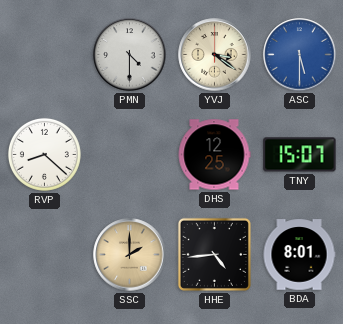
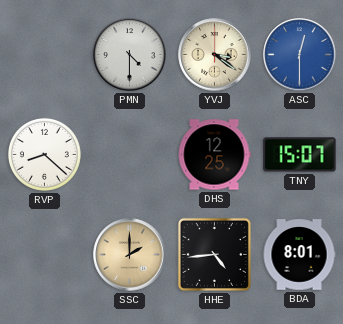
ASC: 5:30 -> 12:30
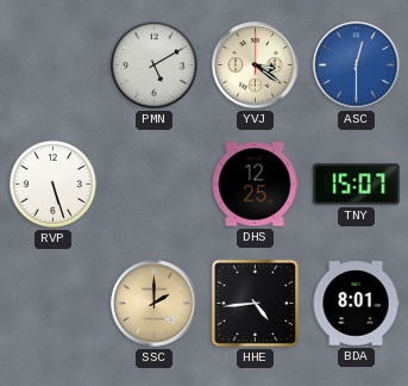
PMN: 4:30 -> 5:10
RVP: 8:22 -> 5:27
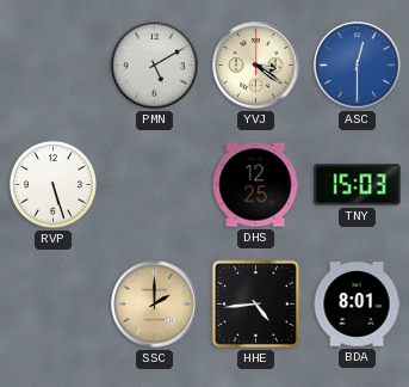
TNY: 15:07 -> 15:03
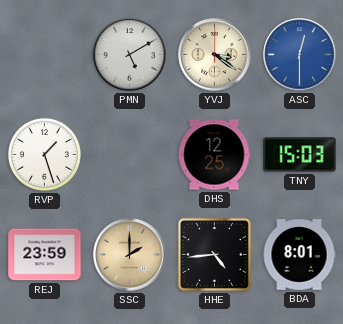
RVP: 5:27 -> 1:27
REJ: none -> 23:59
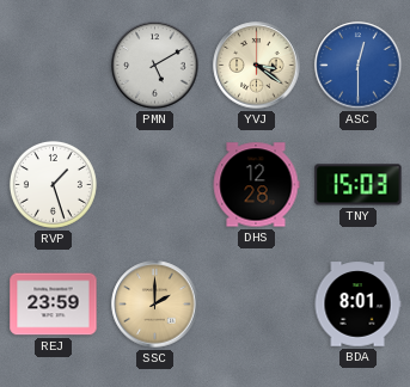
DHS: 12:25 -> 12:28
HHE: 4:44 -> none
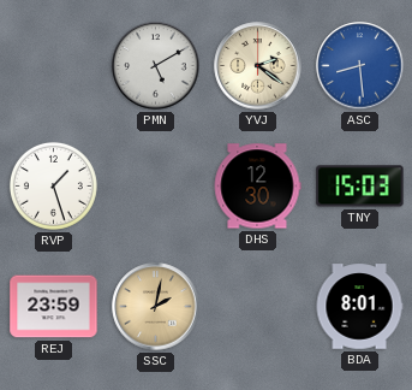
YVJ: 3:21 -> 2:21
ASC: 12:30 -> 8:29
DHS: 12:28 -> 12:30
SSC: 2:00 -> 2:02
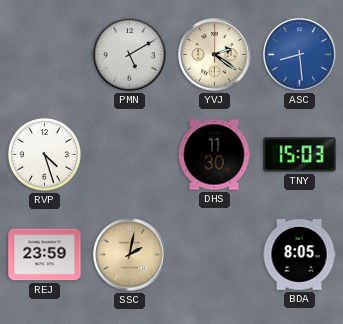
RVP: 1:27 -> 4:27
DHS: 12:30 -> 11:30
BDA: 8:01 -> 8:05
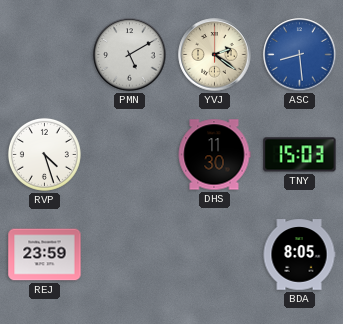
SSC: 2:02 -> none
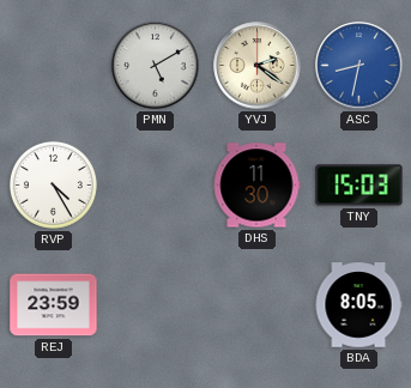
ASC: 8:29 -> 8:32
RVP: 4:27 -> 4:25
